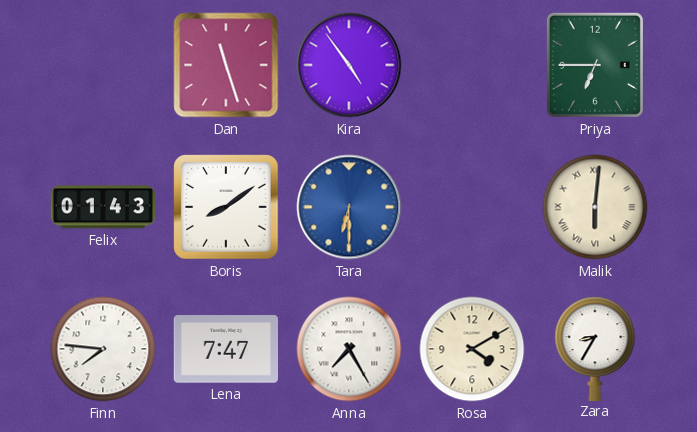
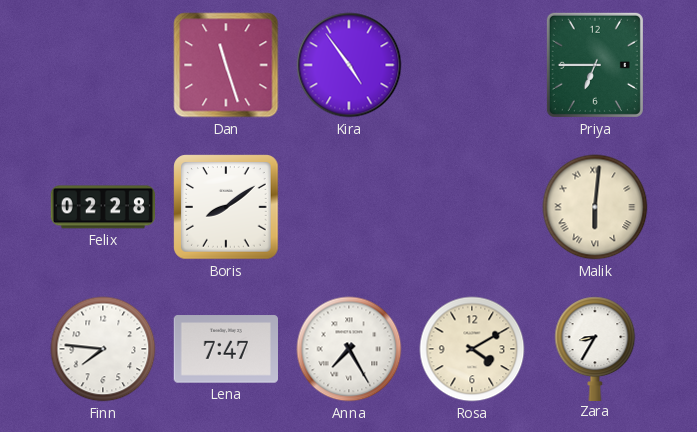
Felix: 01:43 -> 02:28
Tara: 6:30 -> none
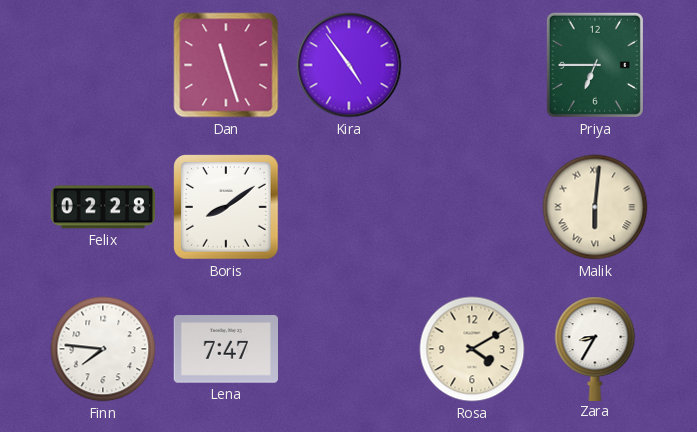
Anna: 7:25 -> none
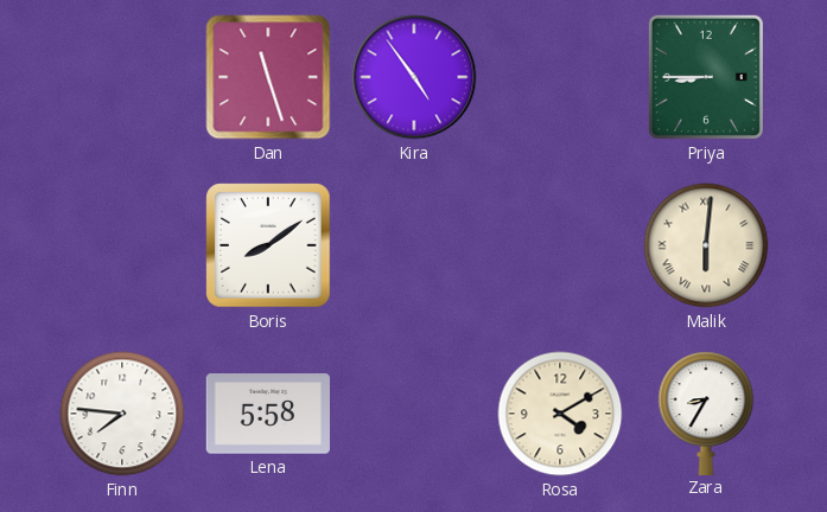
Priya: 6:45 -> 8:45
Felix: 02:28 -> none
Lena: 7:47 -> 5:58
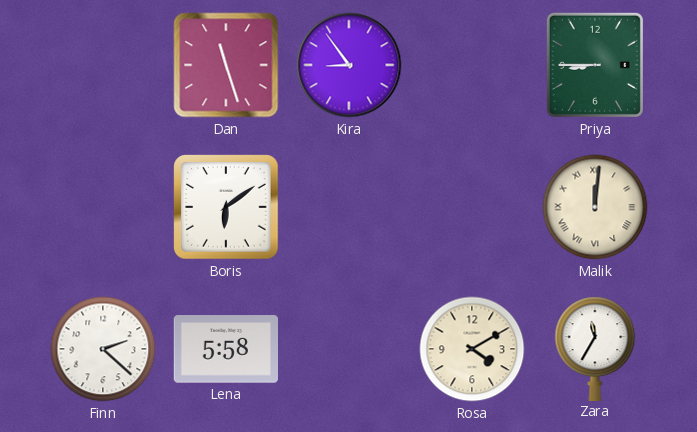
Kira: 4:54 -> 8:54
Boris: 8:09 -> 6:09
Malik: 6:01 -> 12:01
Finn: 7:46 -> 2:22
Zara: 8:35 -> 11:35
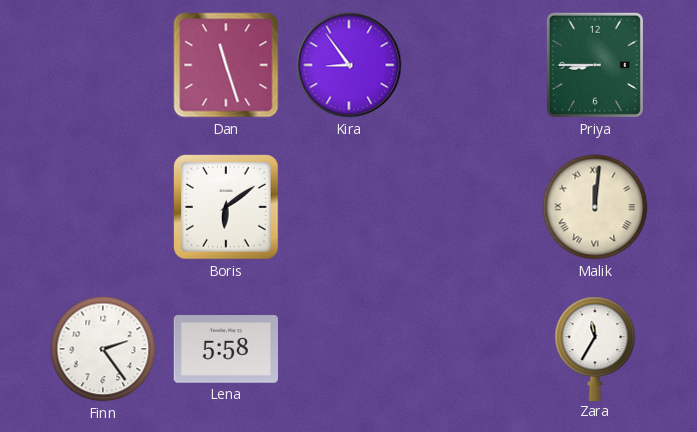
Finn: 2:22 -> 2:24
Rosa: 4:10 -> none
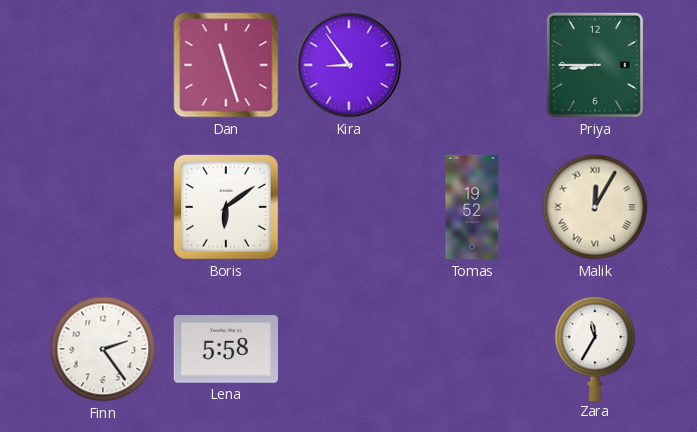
Tomas: none -> 19:52
Malik: 12:01 -> 12:05
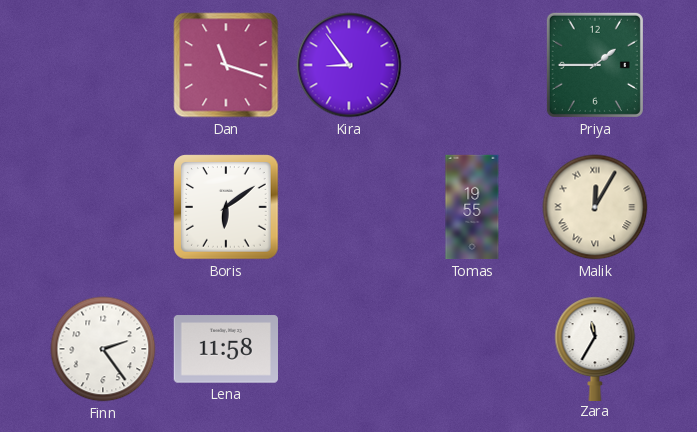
Dan: 11:27 -> 11:18
Priya: 8:45 -> 1:45
Tomas: 19:52 -> 19:55
Lena: 5:58 -> 11:58
